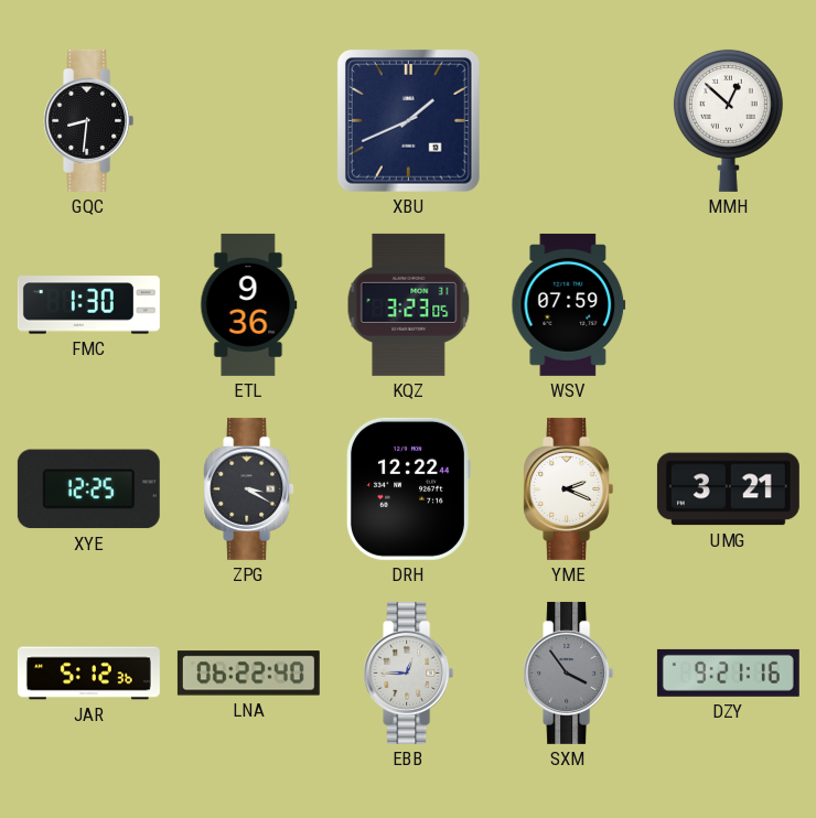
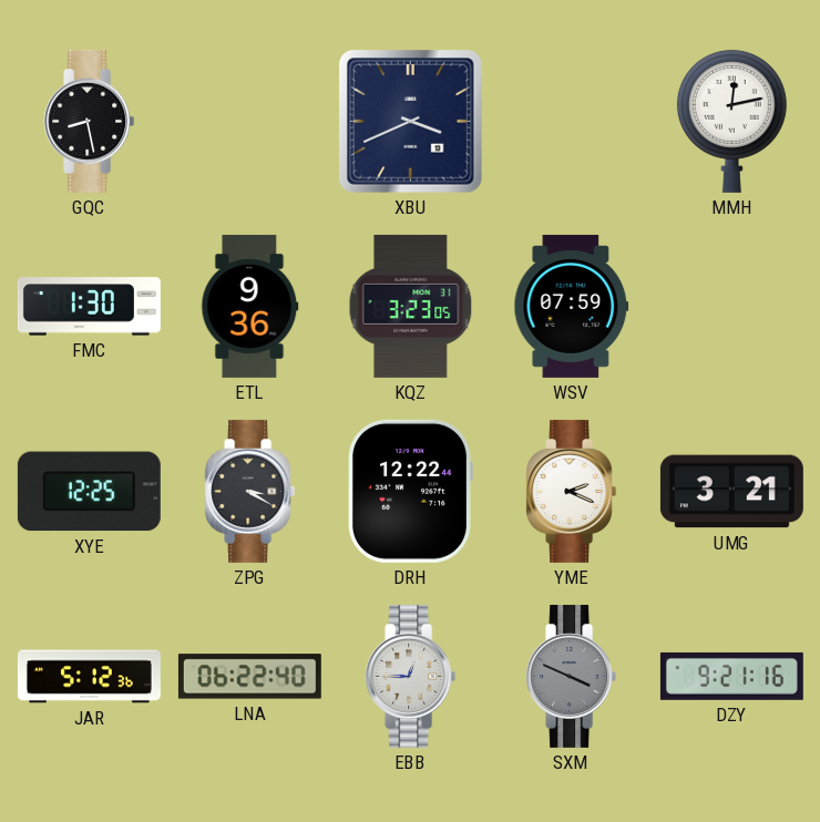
GQC: 8:31 -> 8:28
XBU: 1:41 -> 3:41
MMH: 12:52 -> 12:13
SXM: 3:54 -> 3:49
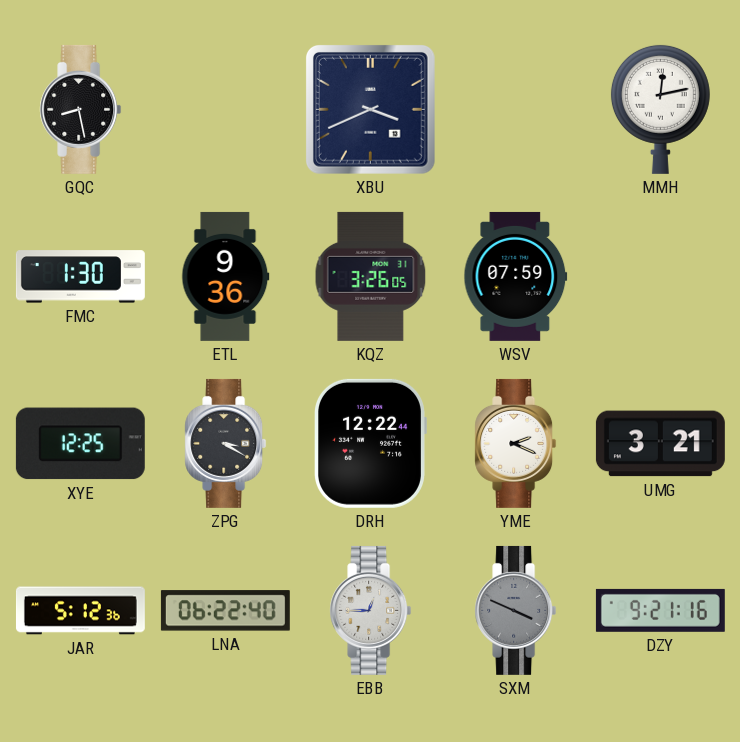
KQZ: 3:23 -> 3:26
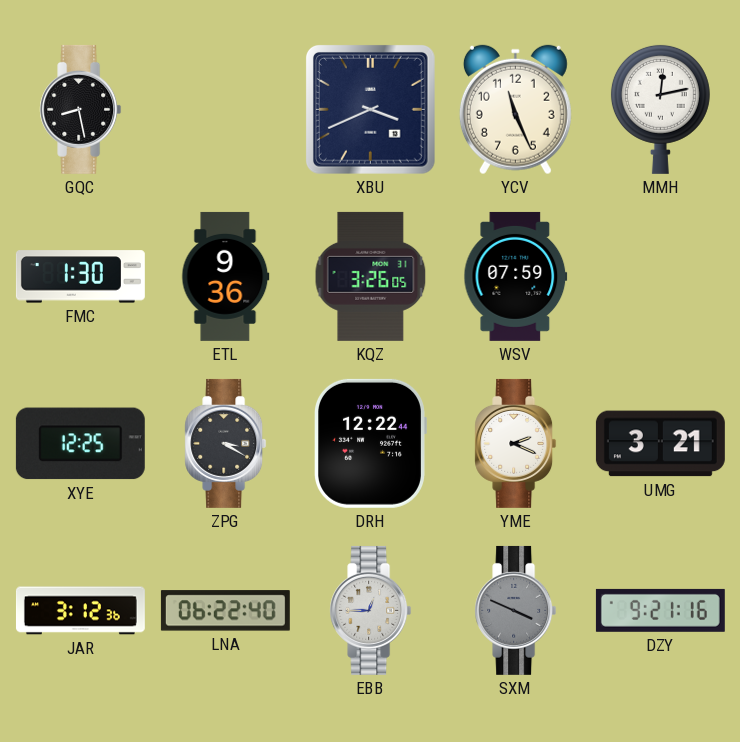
YCV: none -> 11:26
JAR: 5:12 -> 3:12
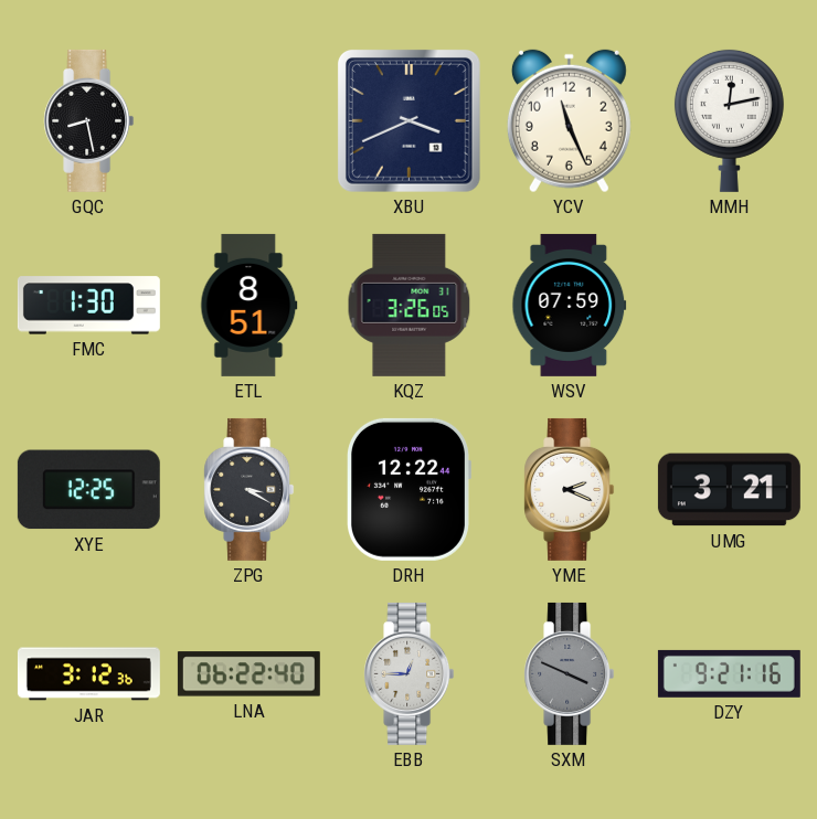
ETL: 9:36 -> 8:51
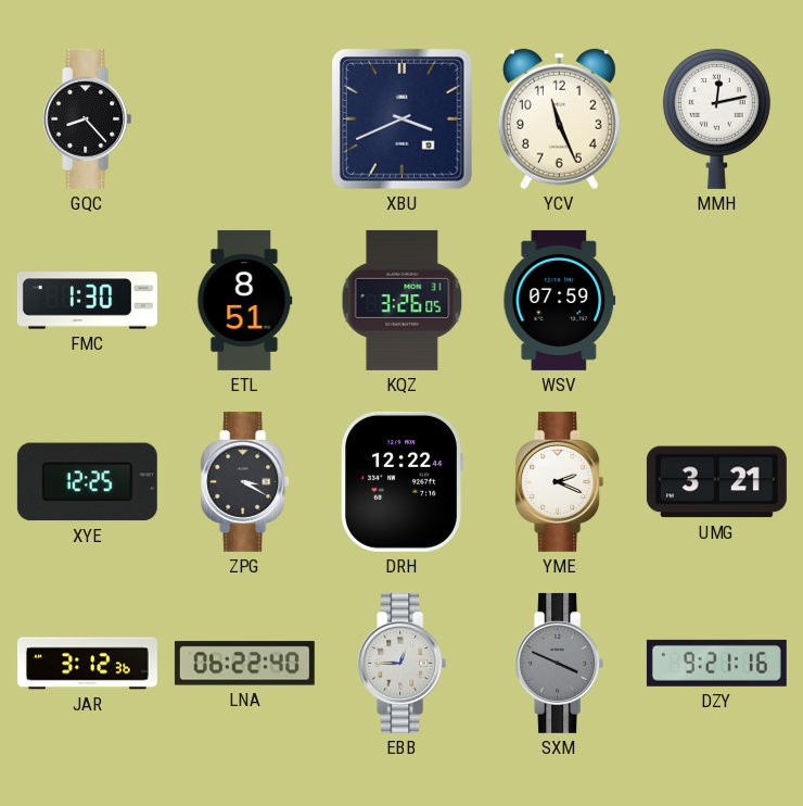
GQC: 8:28 -> 8:23
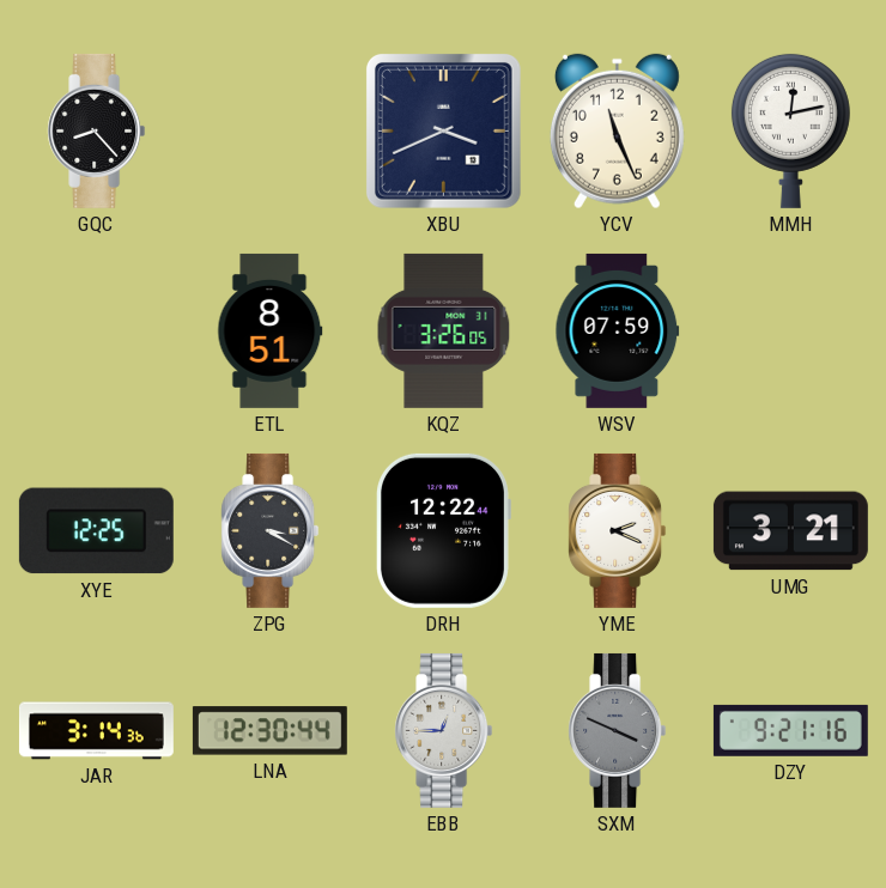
FMC: 1:30 -> none
JAR: 3:12 -> 3:14
LNA: 06:22 -> 12:30
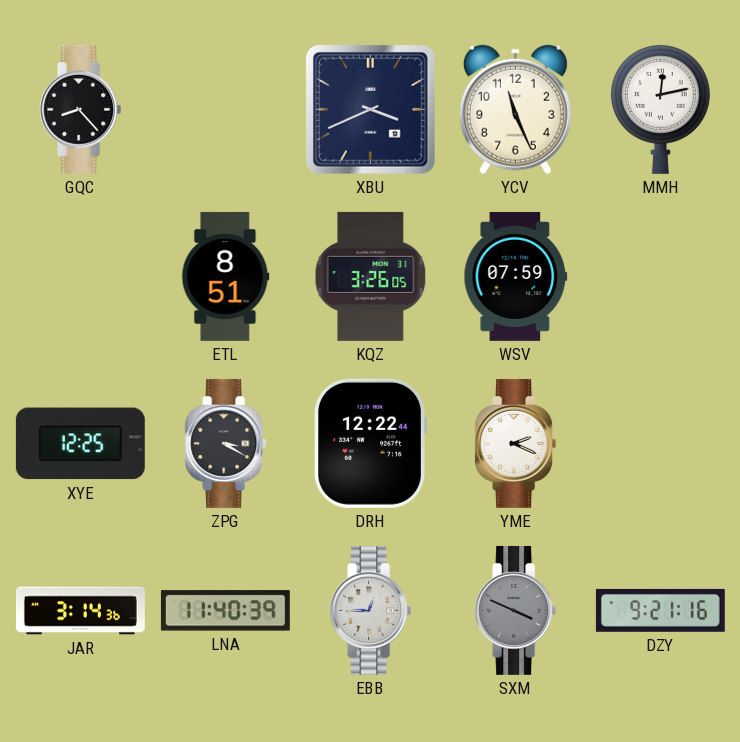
UMG: 3:21 -> none
LNA: 12:30 -> 11:40
